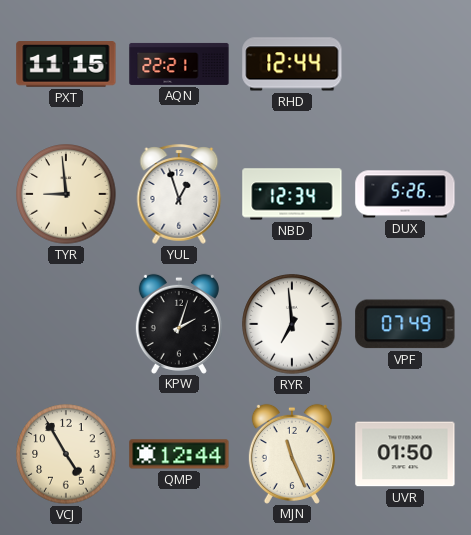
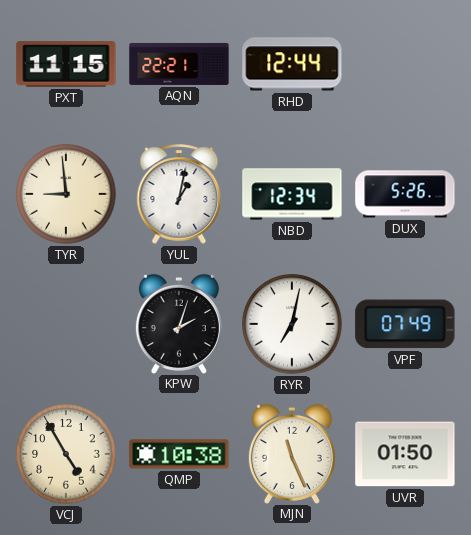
YUL: 12:57 -> 1:02
RYR: 6:59 -> 7:02
QMP: 12:44 -> 10:38
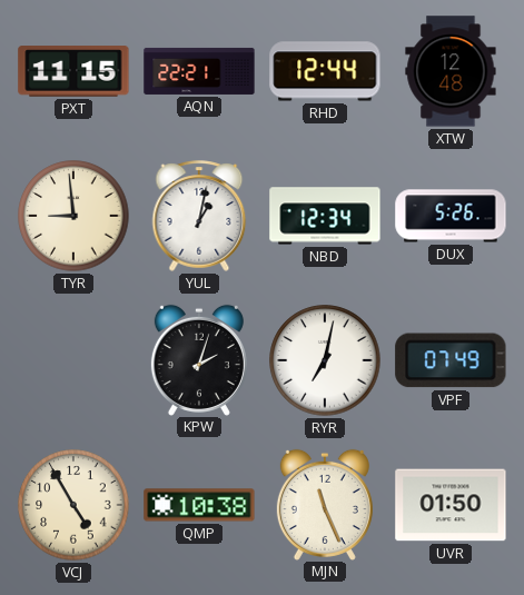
XTW: none -> 12:48
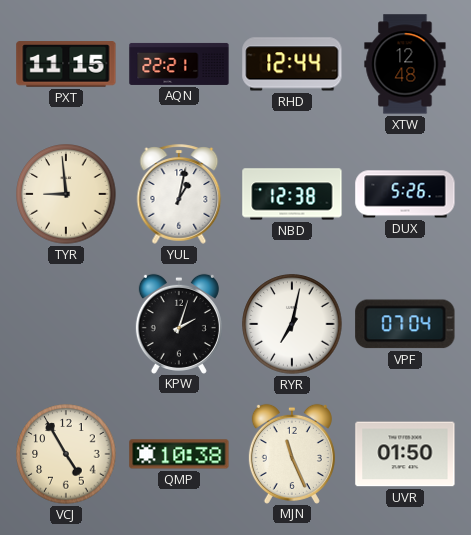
NBD: 12:34 -> 12:38
VPF: 07:49 -> 07:04
